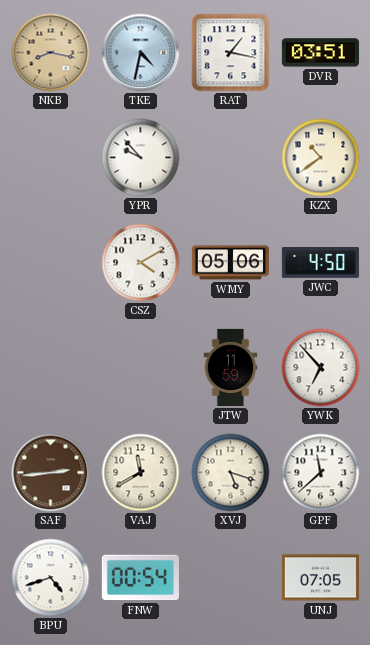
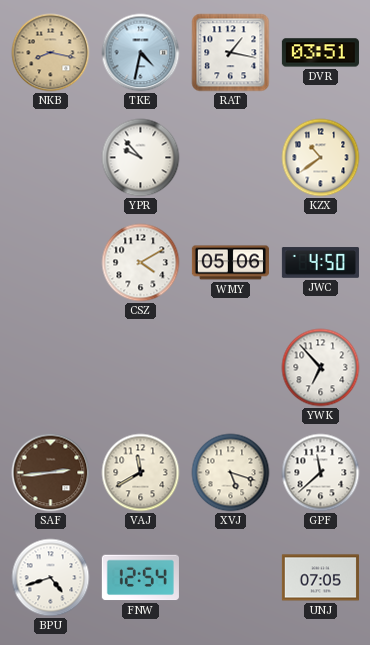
JTW: 11:59 -> none
FNW: 00:54 -> 12:54
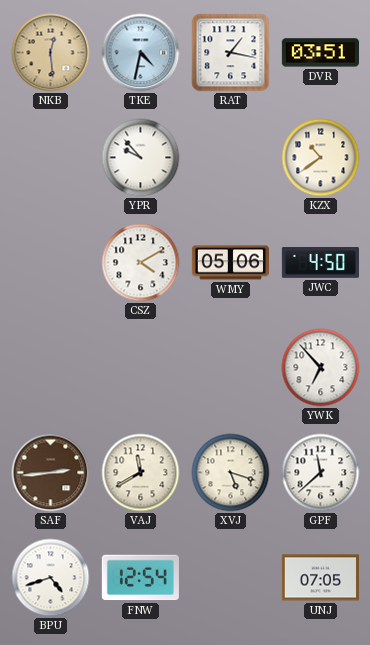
NKB: 8:17 -> 12:29
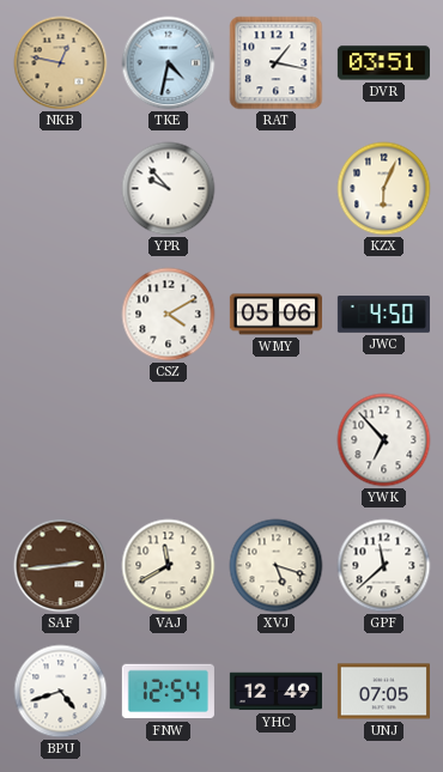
NKB: 12:29 -> 12:47
KZX: 10:39 -> 6:04
YHC: none -> 12:49
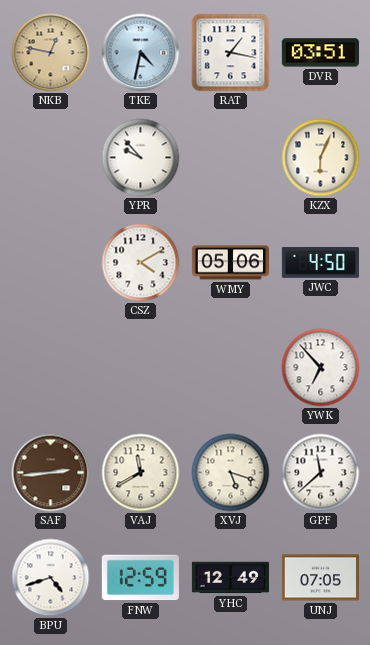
FNW: 12:54 -> 12:59
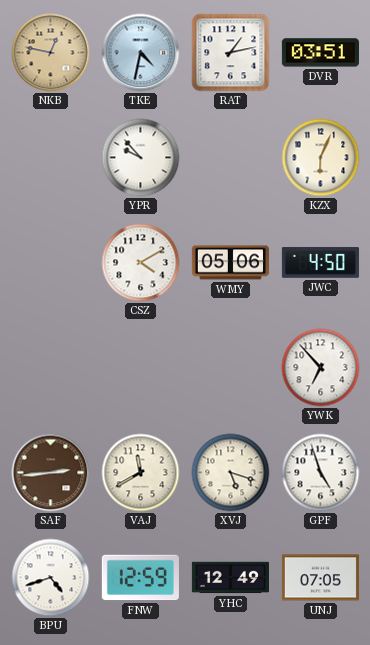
RAT: 1:17 -> 1:13
GPF: 11:38 -> 4:57
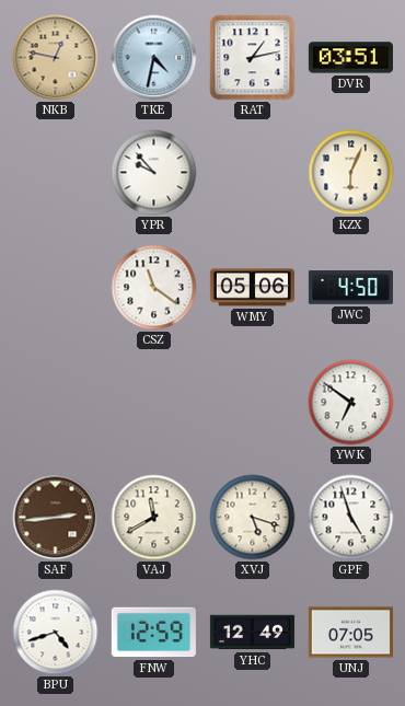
CSZ: 4:10 -> 11:21
YWK: 6:53 -> 6:51
